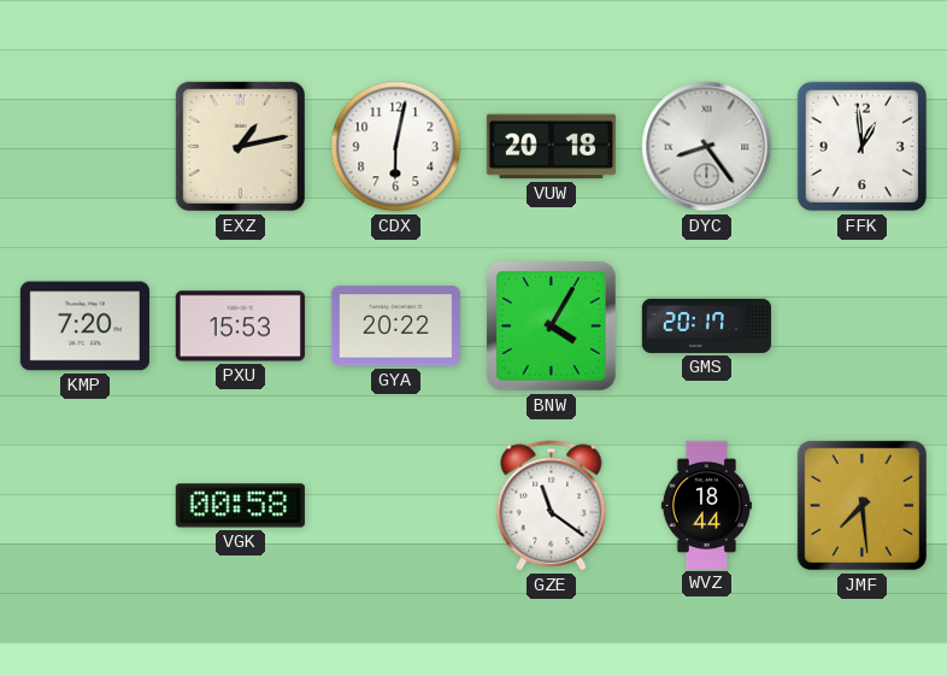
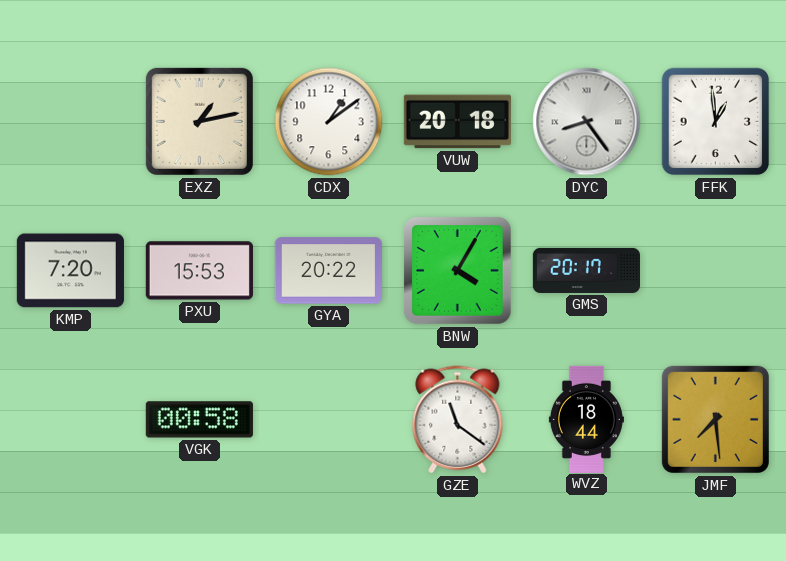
CDX: 6:02 -> 1:09
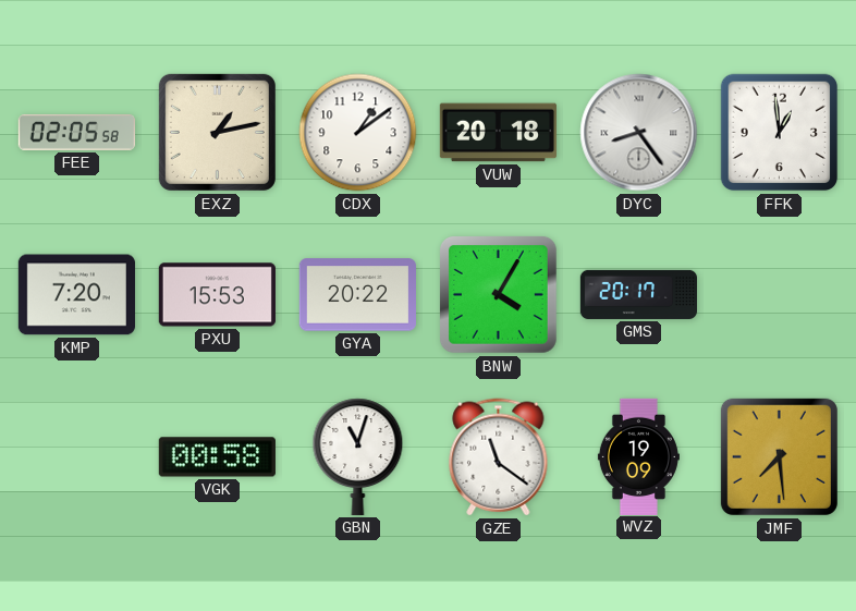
FEE: none -> 02:05
GBN: none -> 11:03
WVZ: 18:44 -> 19:09
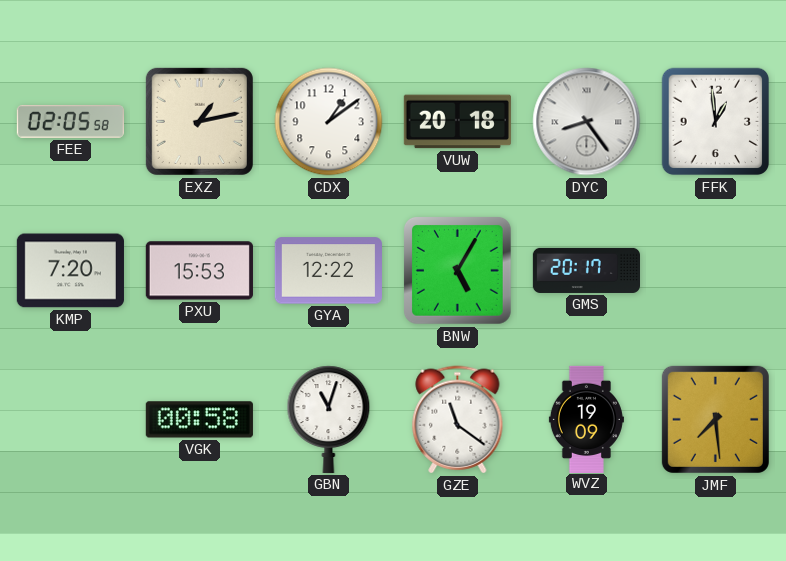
GYA: 20:22 -> 12:22
BNW: 4:05 -> 5:05
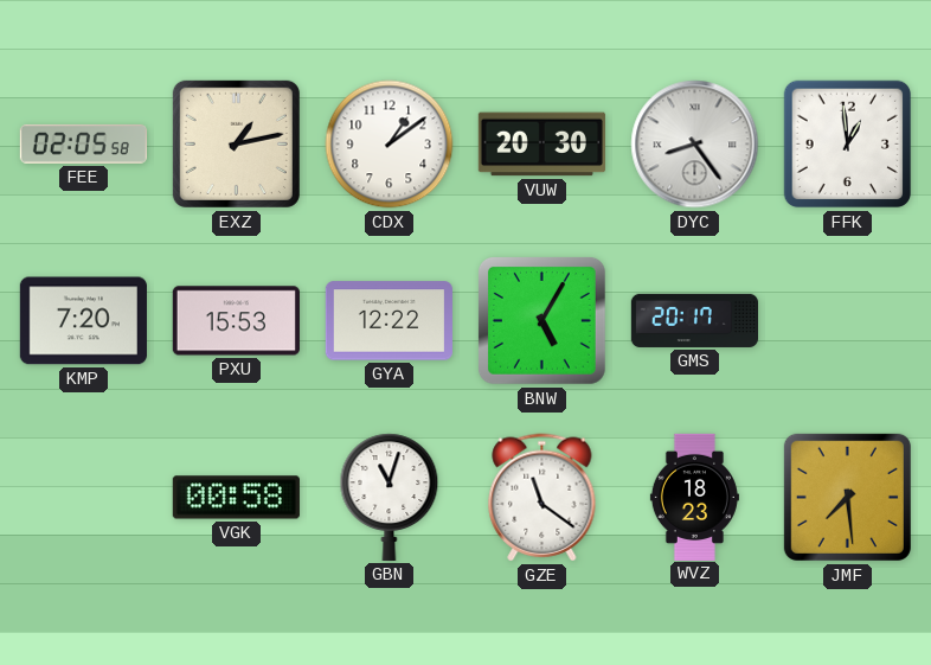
VUW: 20:18 -> 20:30
WVZ: 19:09 -> 18:23
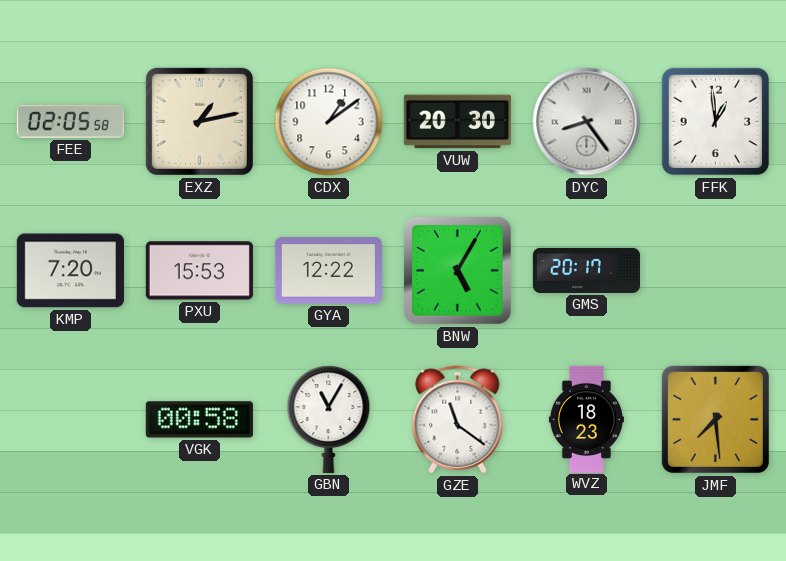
GBN: 11:03 -> 11:05
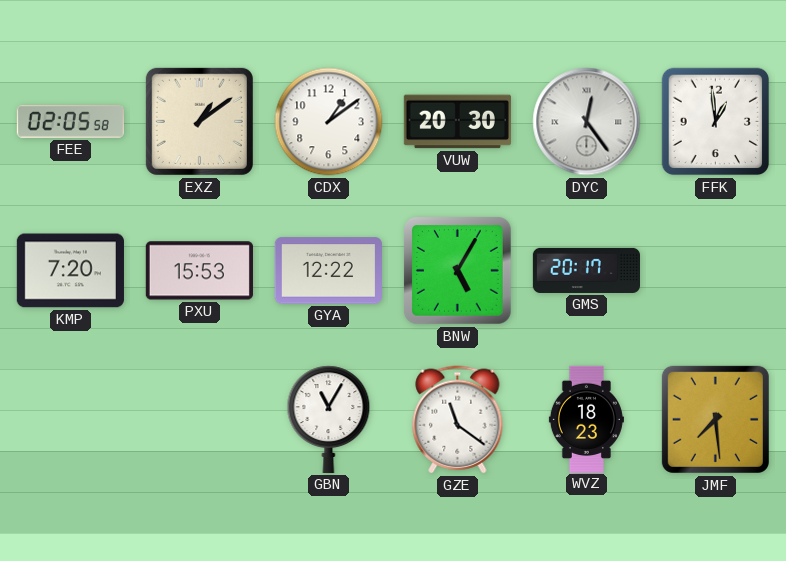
EXZ: 1:13 -> 1:09
DYC: 8:24 -> 12:24
VGK: 00:58 -> none
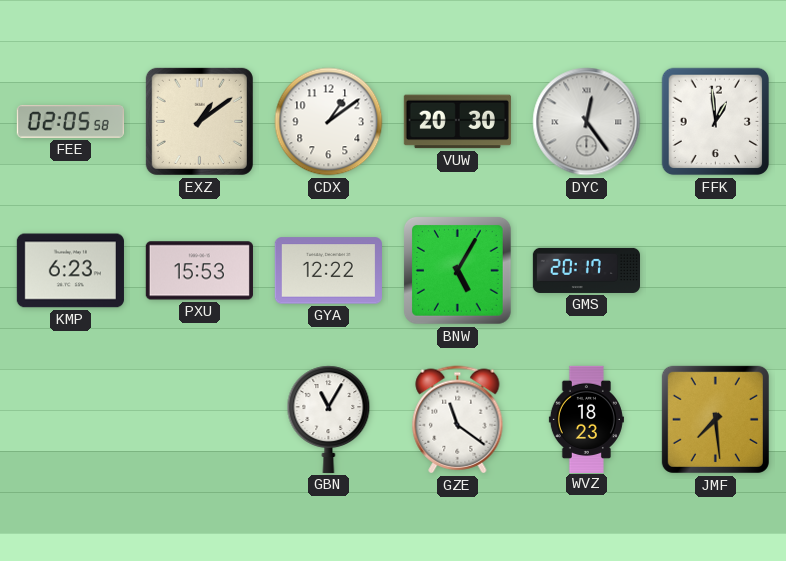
KMP: 7:20 -> 6:23
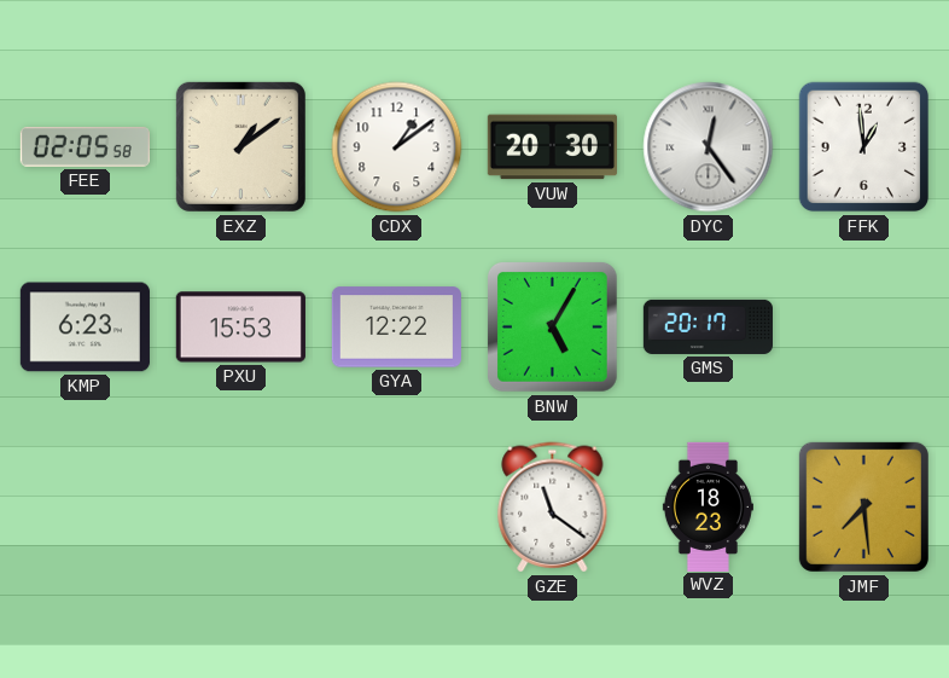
GBN: 11:05 -> none
